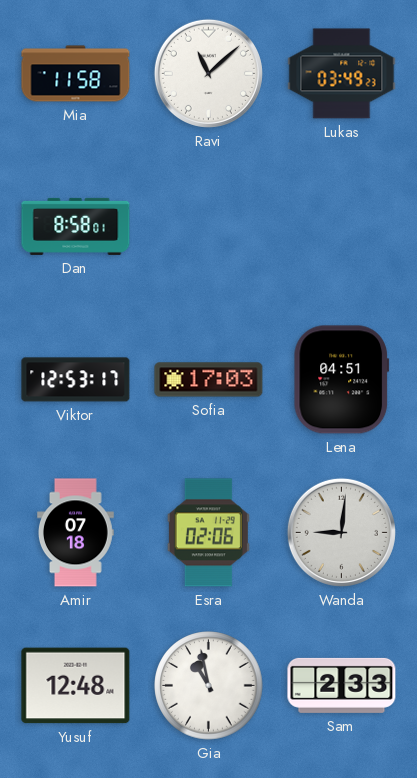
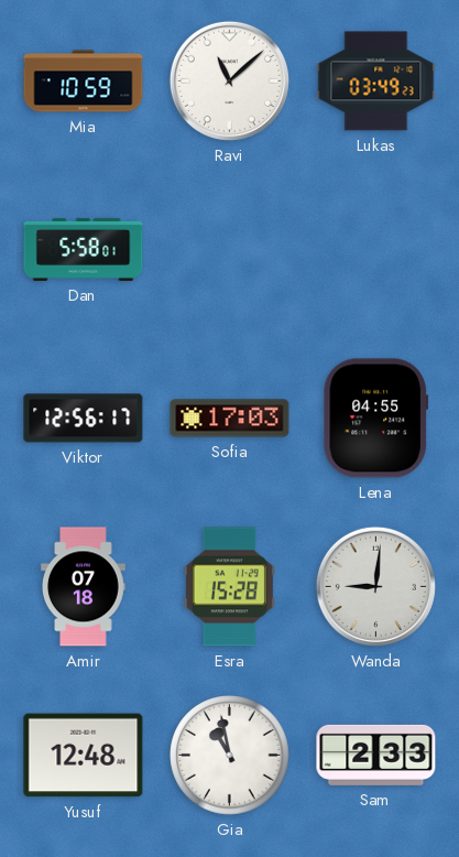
Mia: 11:58 -> 10:59
Dan: 8:58 -> 5:58
Viktor: 12:53 -> 12:56
Lena: 04:51 -> 04:55
Esra: 02:06 -> 15:28
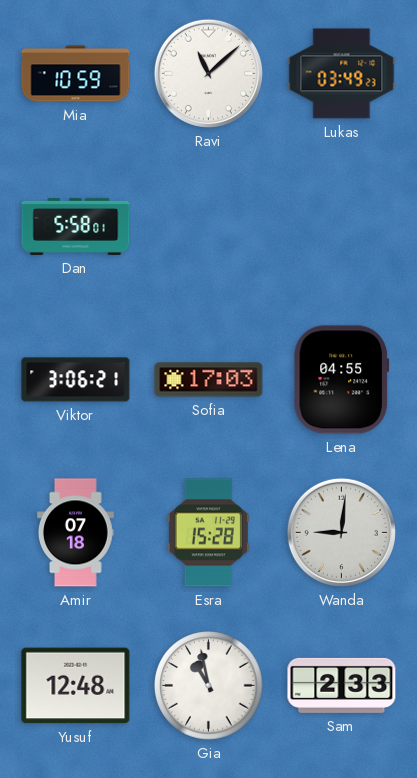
Viktor: 12:56 -> 3:06
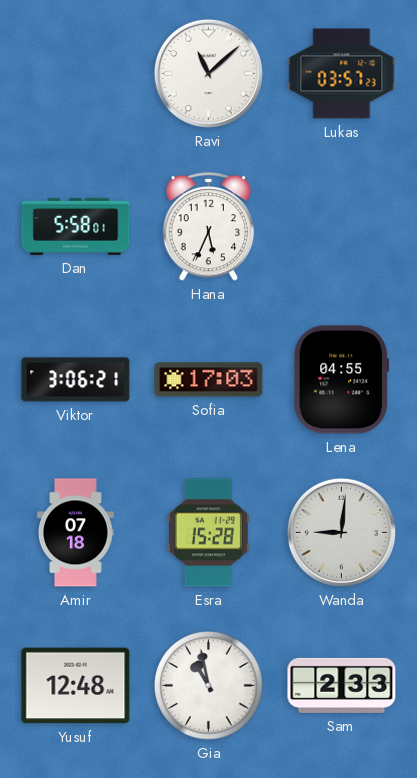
Mia: 10:59 -> none
Lukas: 03:49 -> 03:57
Hana: none -> 5:34
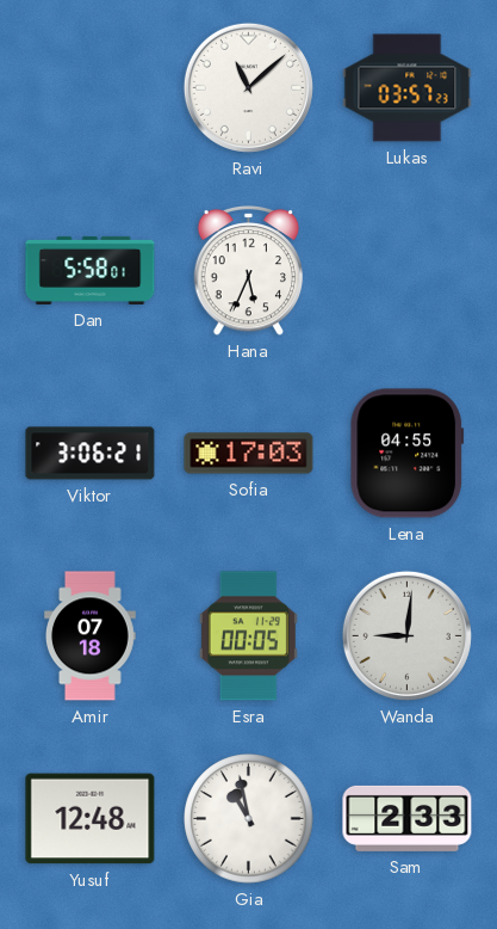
Esra: 15:28 -> 00:05
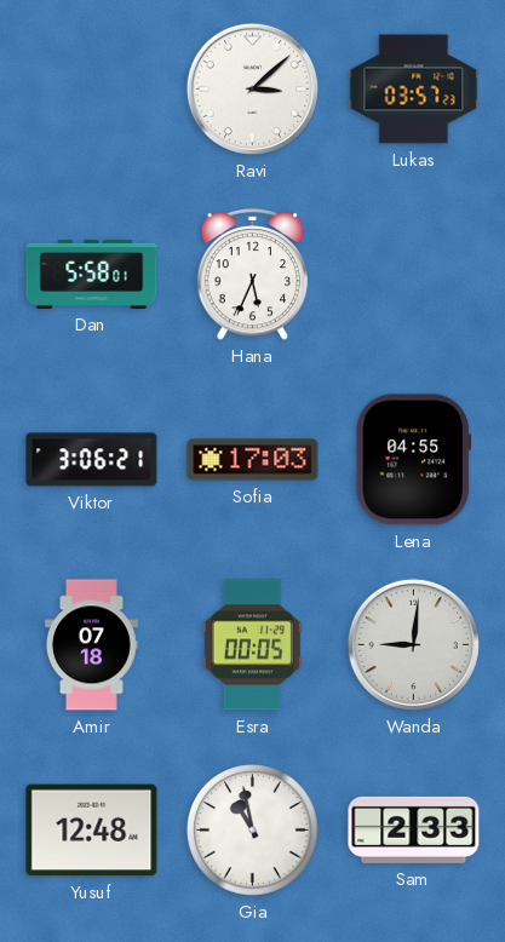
Ravi: 11:08 -> 3:08
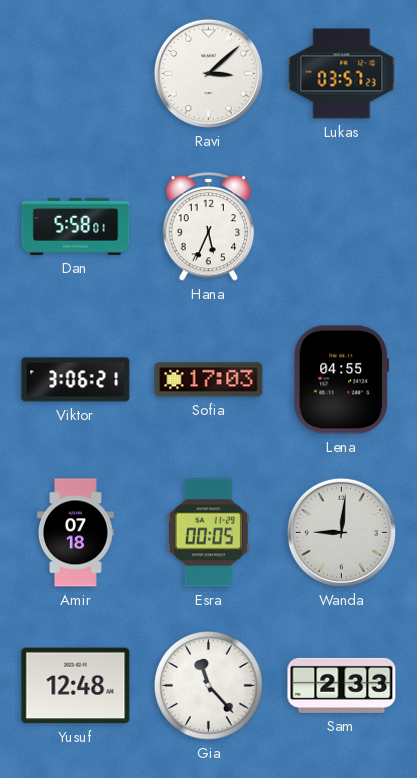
Gia: 10:58 -> 11:23
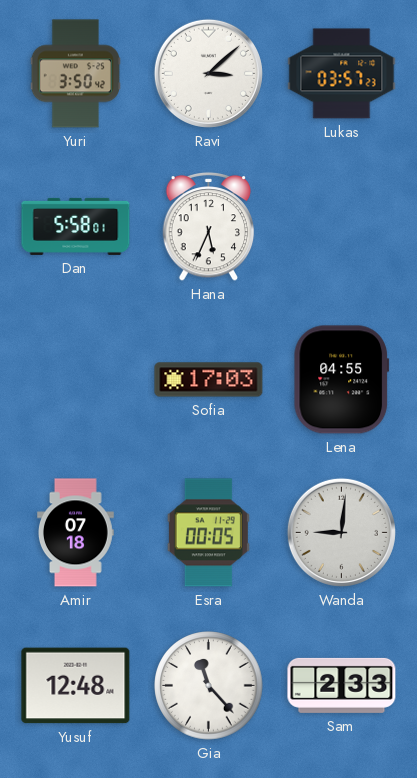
Yuri: none -> 3:50
Viktor: 3:06 -> none
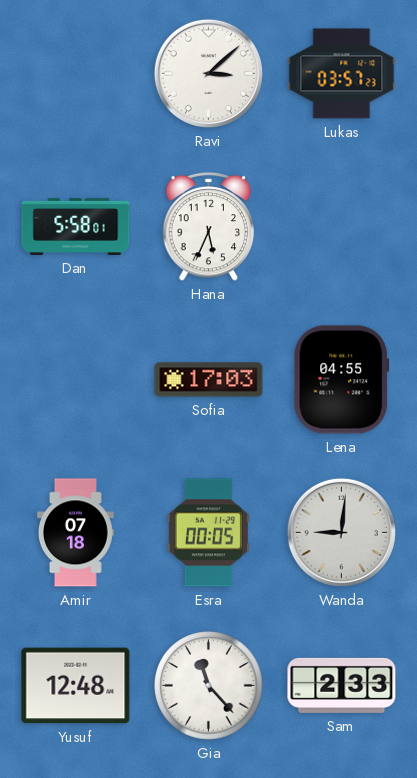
Yuri: 3:50 -> none
